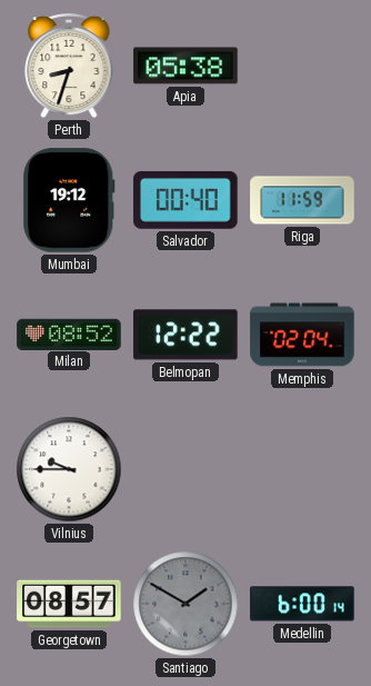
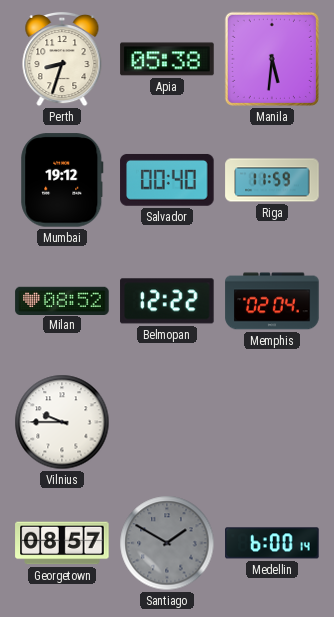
Manila: none -> 5:31
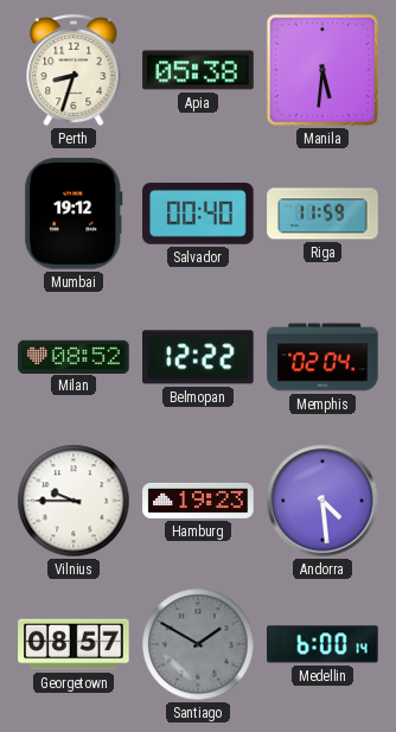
Hamburg: none -> 19:23
Andorra: none -> 4:29
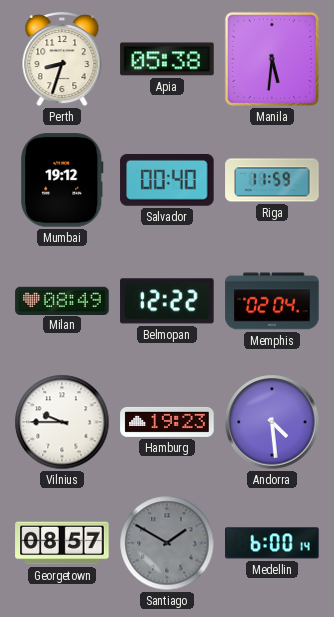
Milan: 08:52 -> 08:49
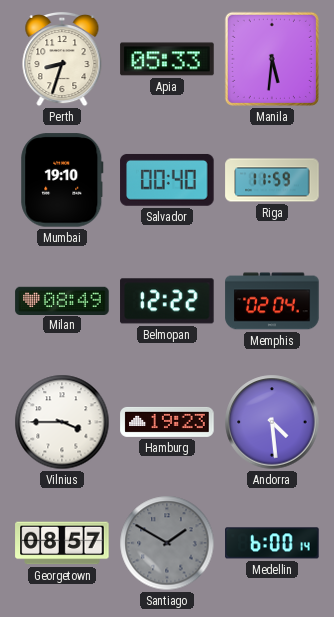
Apia: 05:38 -> 05:33
Mumbai: 19:12 -> 19:10
Vilnius: 9:45 -> 3:45
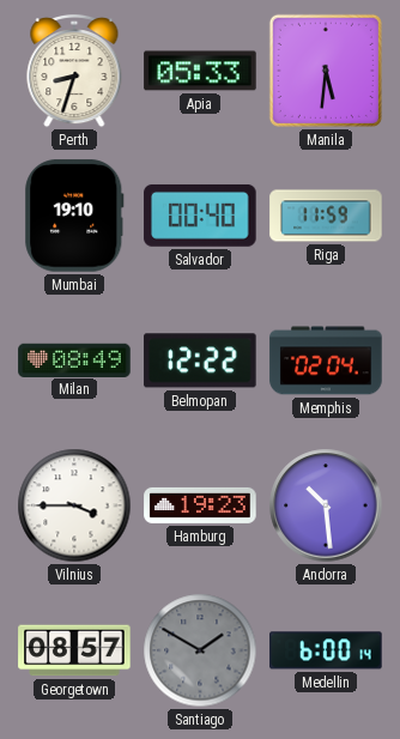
Andorra: 4:29 -> 10:29
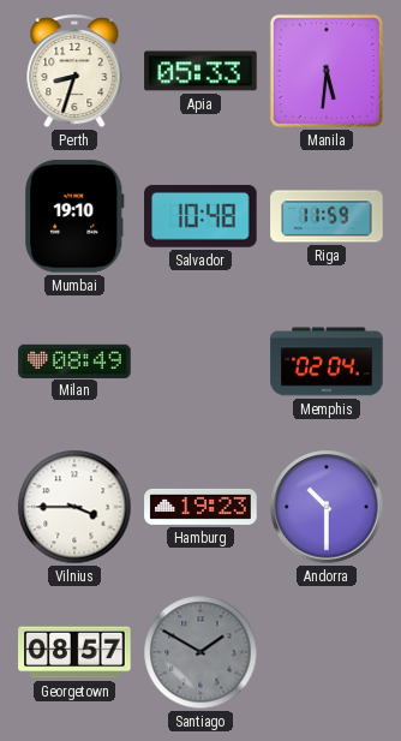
Salvador: 00:40 -> 10:48
Belmopan: 12:22 -> none
Andorra: 10:29 -> 10:30
Medellin: 6:00 -> none
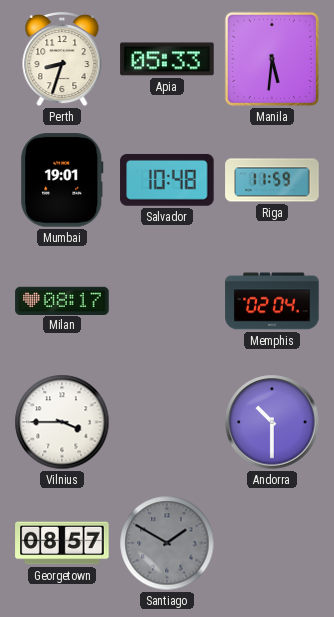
Mumbai: 19:10 -> 19:01
Milan: 08:49 -> 08:17
Hamburg: 19:23 -> none
